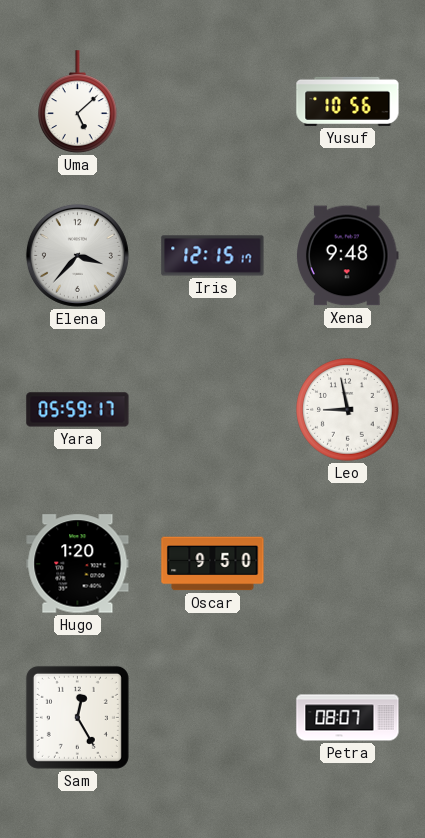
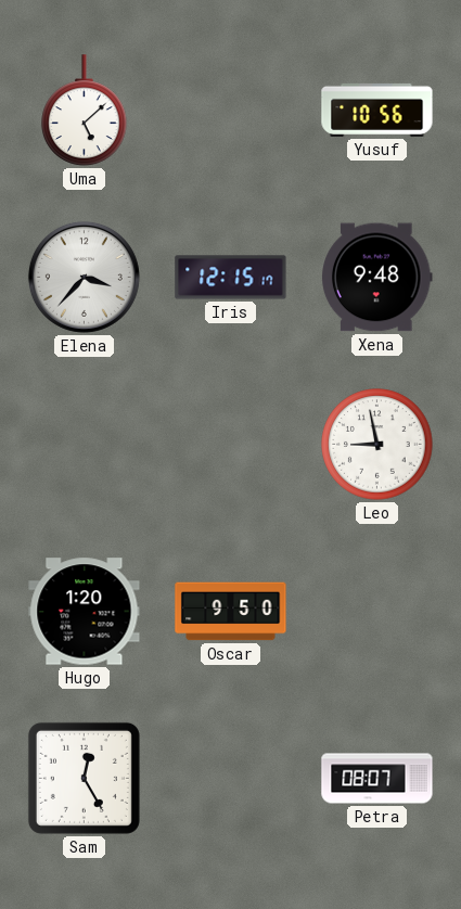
Yara: 05:59 -> none
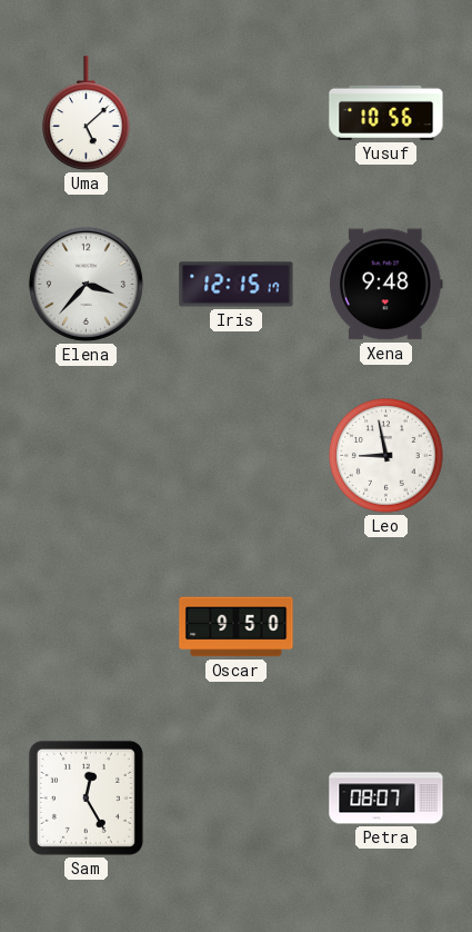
Hugo: 1:20 -> none
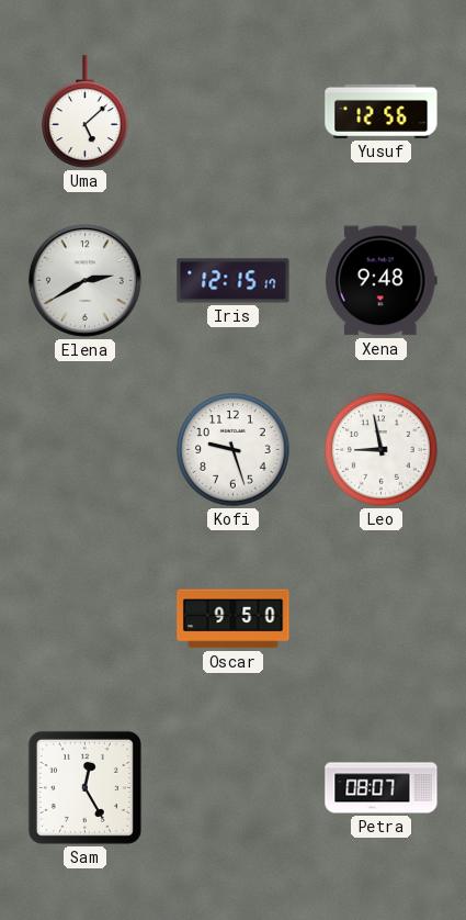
Yusuf: 10:56 -> 12:56
Elena: 3:37 -> 2:40
Kofi: none -> 9:27
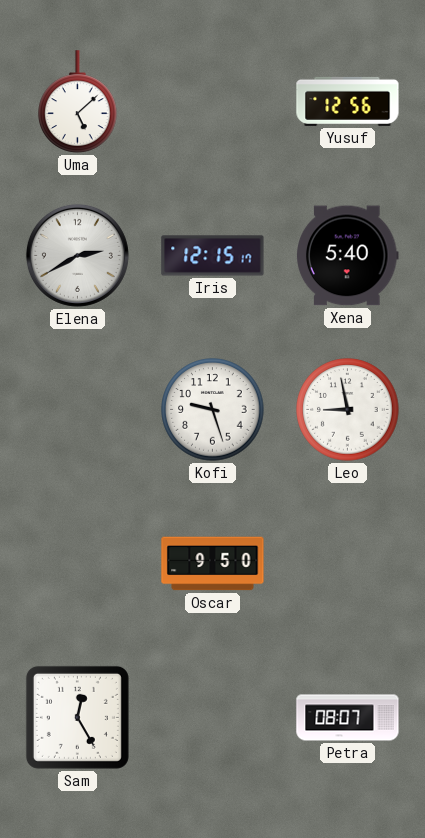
Xena: 9:48 -> 5:40
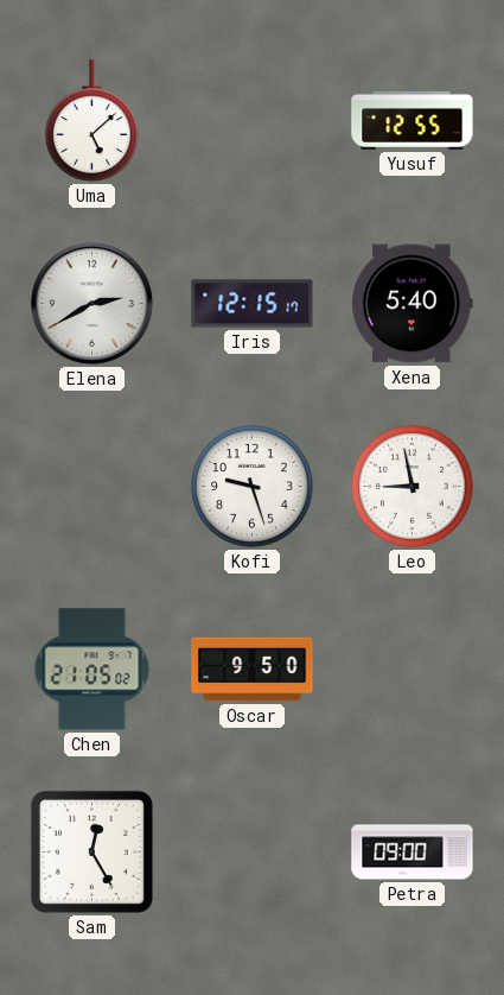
Yusuf: 12:56 -> 12:55
Chen: none -> 21:05
Petra: 08:07 -> 09:00
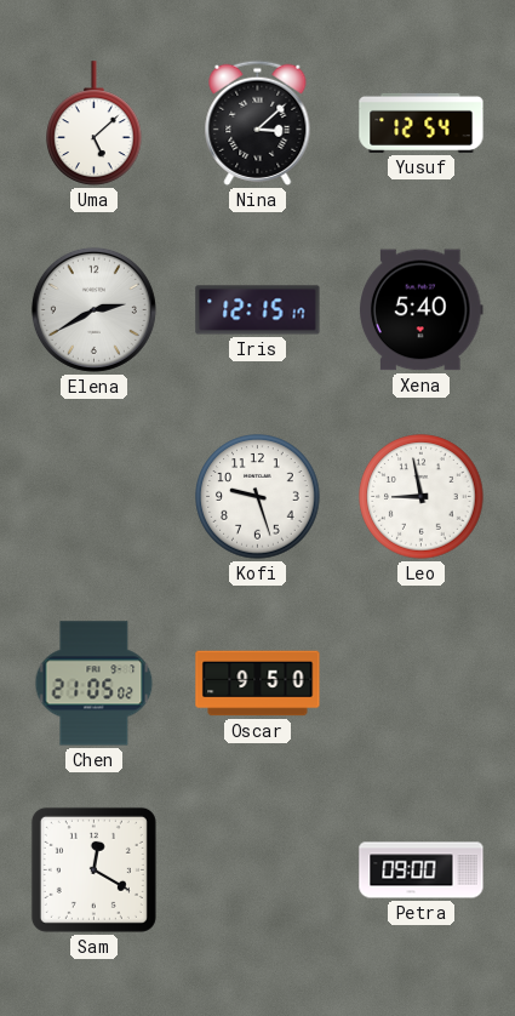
Nina: none -> 3:08
Yusuf: 12:55 -> 12:54
Sam: 12:25 -> 12:20
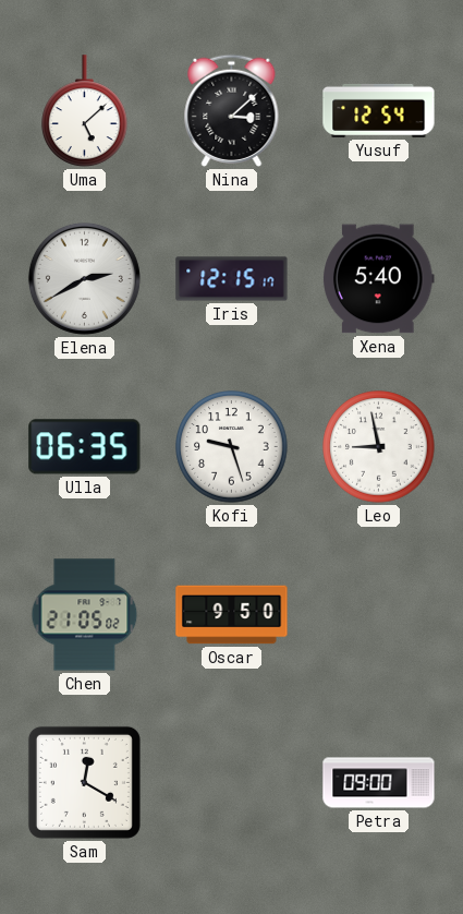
Ulla: none -> 06:35
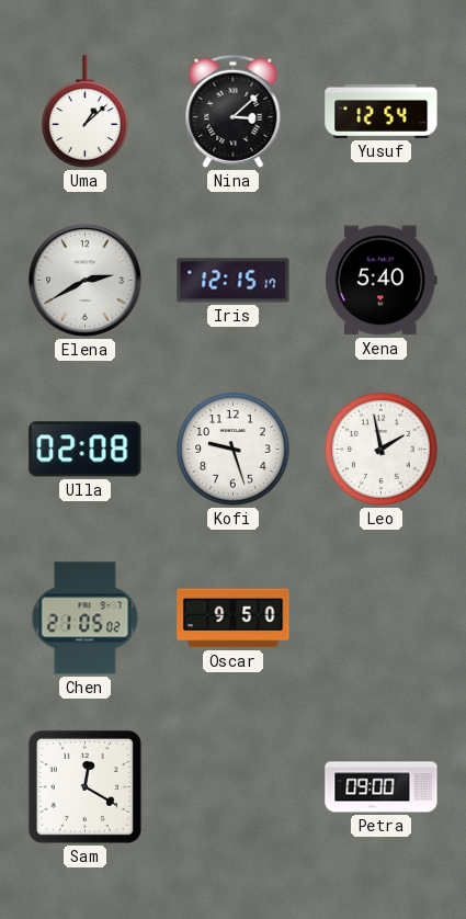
Uma: 5:08 -> 1:08
Ulla: 06:35 -> 02:08
Leo: 8:58 -> 1:58
